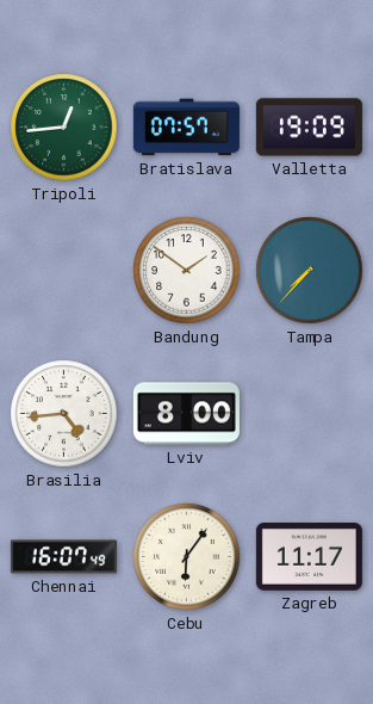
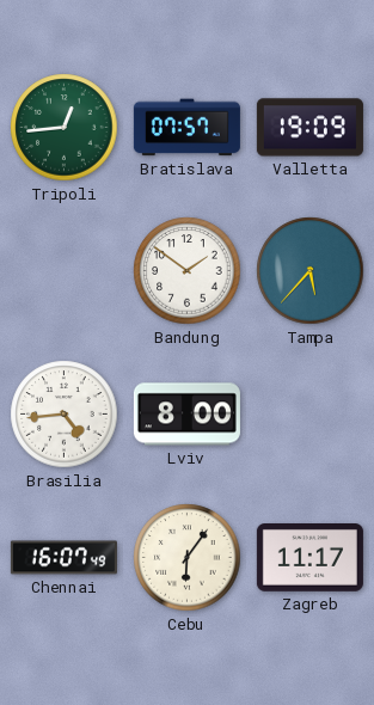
Tampa: 7:37 -> 5:37
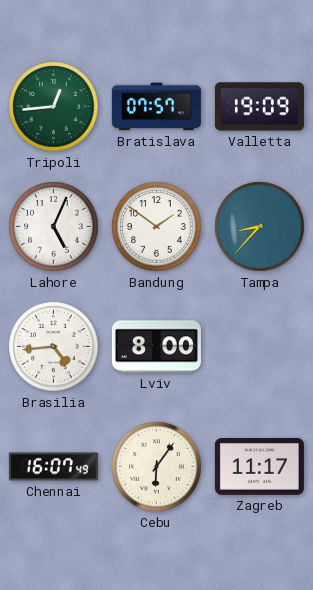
Lahore: none -> 5:04
Tampa: 5:37 -> 8:37
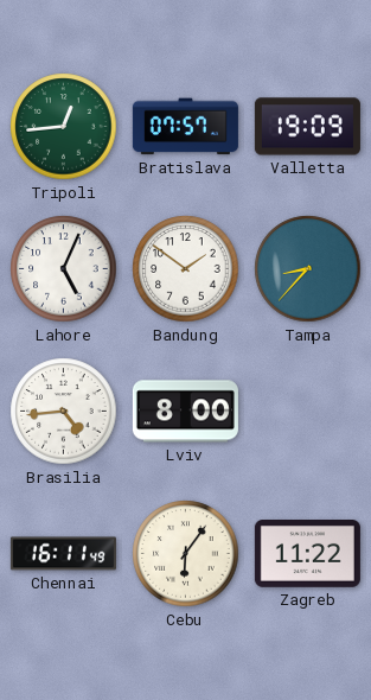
Chennai: 16:07 -> 16:11
Zagreb: 11:17 -> 11:22
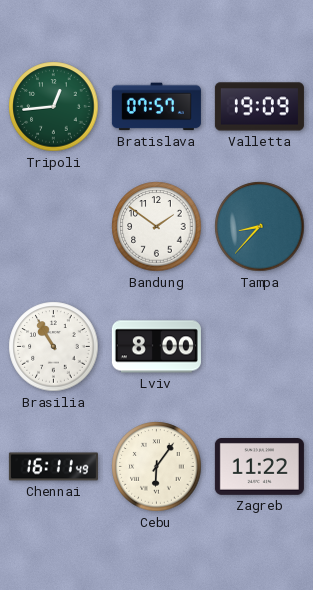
Lahore: 5:04 -> none
Brasilia: 4:44 -> 10:55
